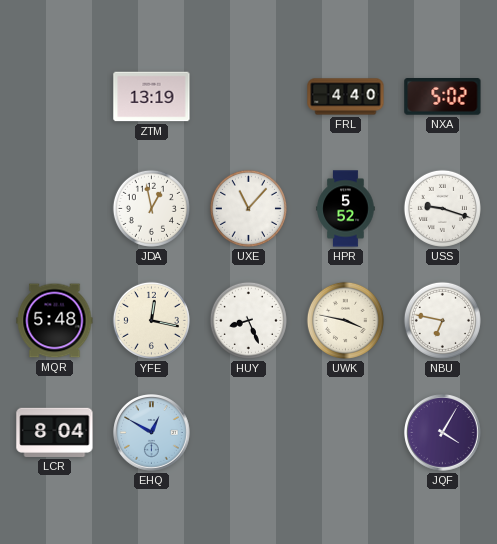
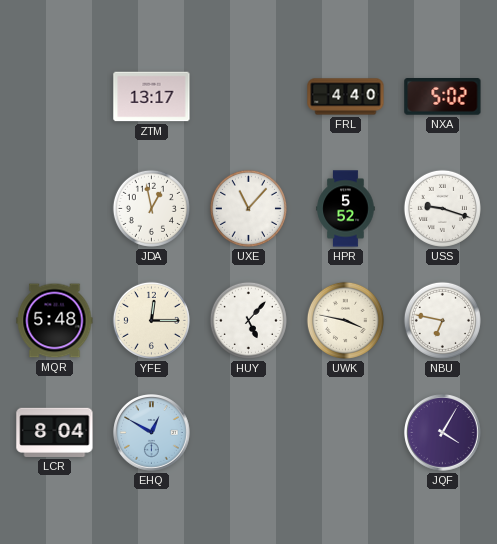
ZTM: 13:19 -> 13:17
YFE: 12:17 -> 12:15
HUY: 8:26 -> 5:07
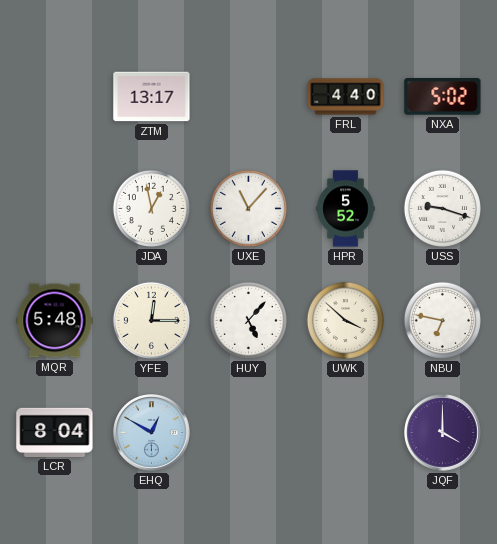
UWK: 3:47 -> 3:52
JQF: 4:05 -> 4:00
